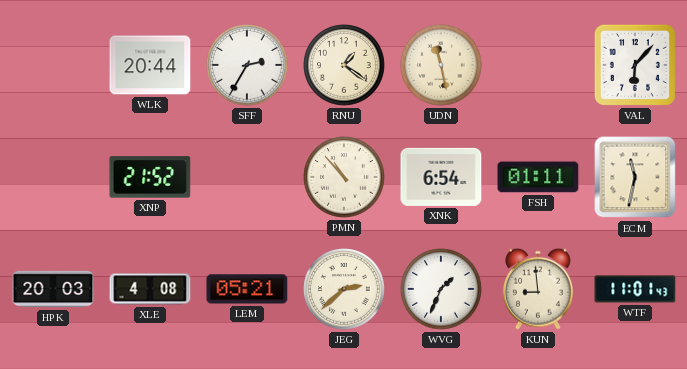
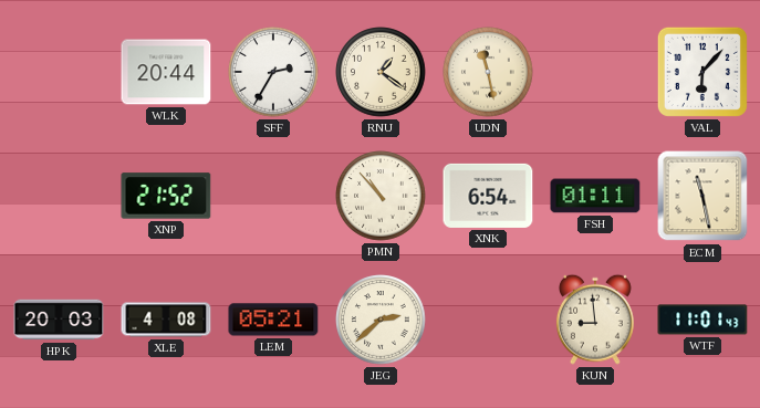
ECM: 11:32 -> 11:28
WVG: 1:34 -> none
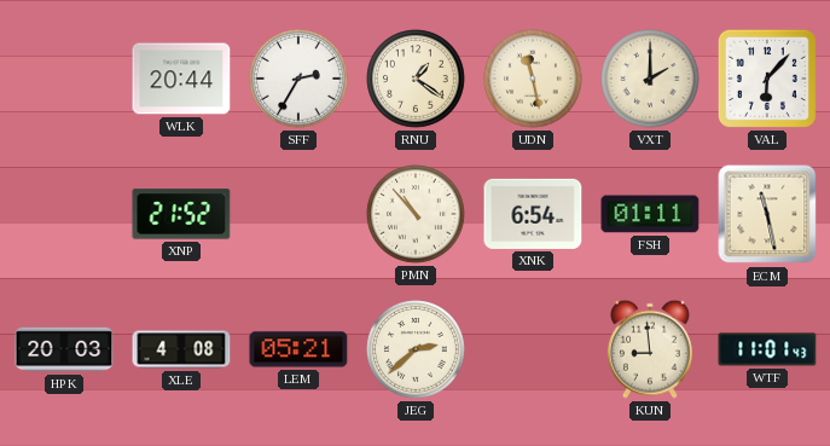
VXT: none -> 2:00
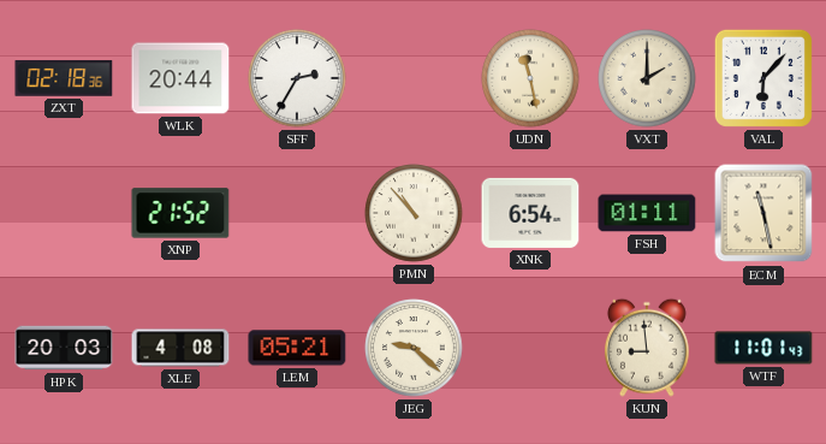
ZXT: none -> 02:18
RNU: 1:21 -> none
JEG: 2:38 -> 9:22
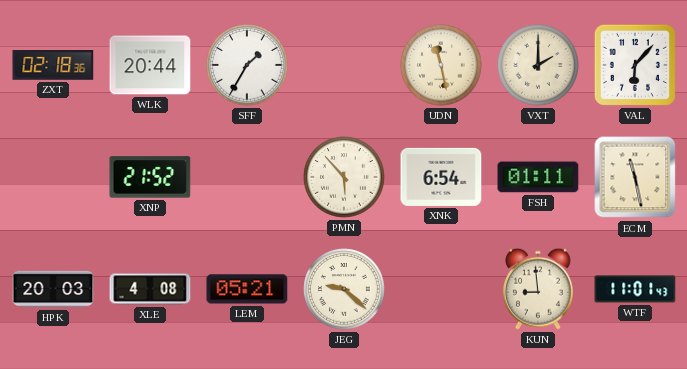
SFF: 2:35 -> 1:35
PMN: 10:53 -> 5:53
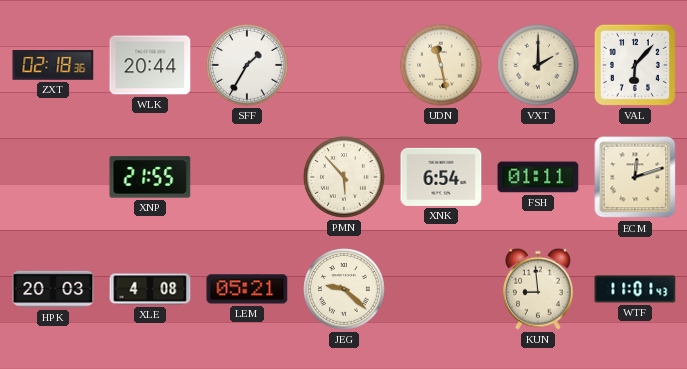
XNP: 21:52 -> 21:55
ECM: 11:28 -> 12:12
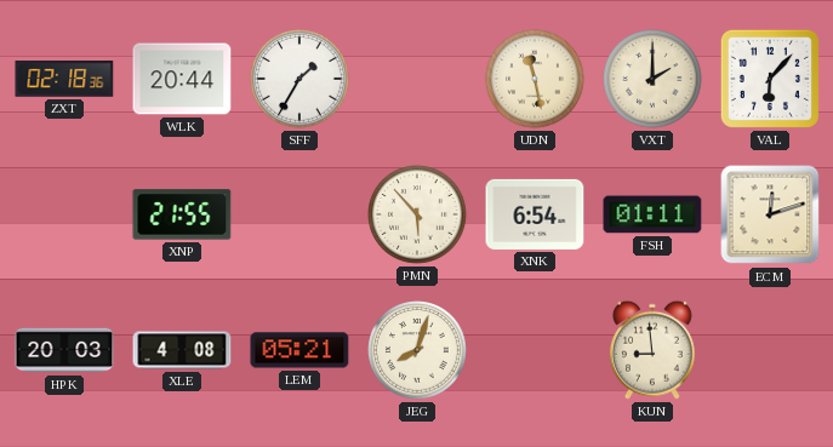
JEG: 9:22 -> 8:03
WTF: 11:01 -> none
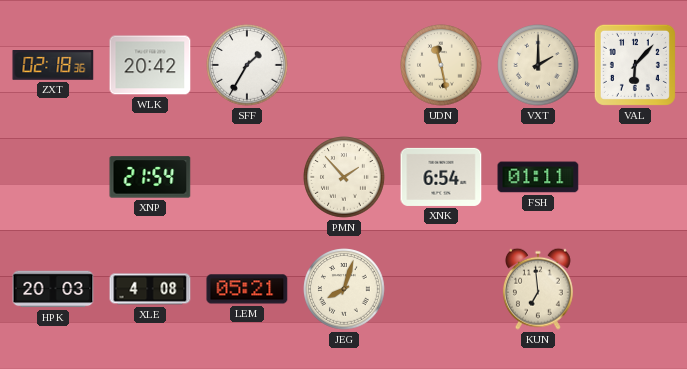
WLK: 20:44 -> 20:42
XNP: 21:55 -> 21:54
PMN: 5:53 -> 1:53
ECM: 12:12 -> none
KUN: 8:59 -> 6:59
